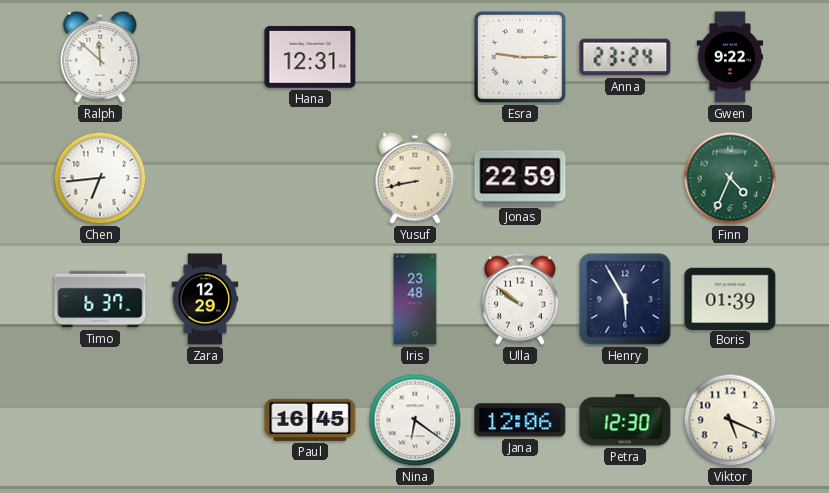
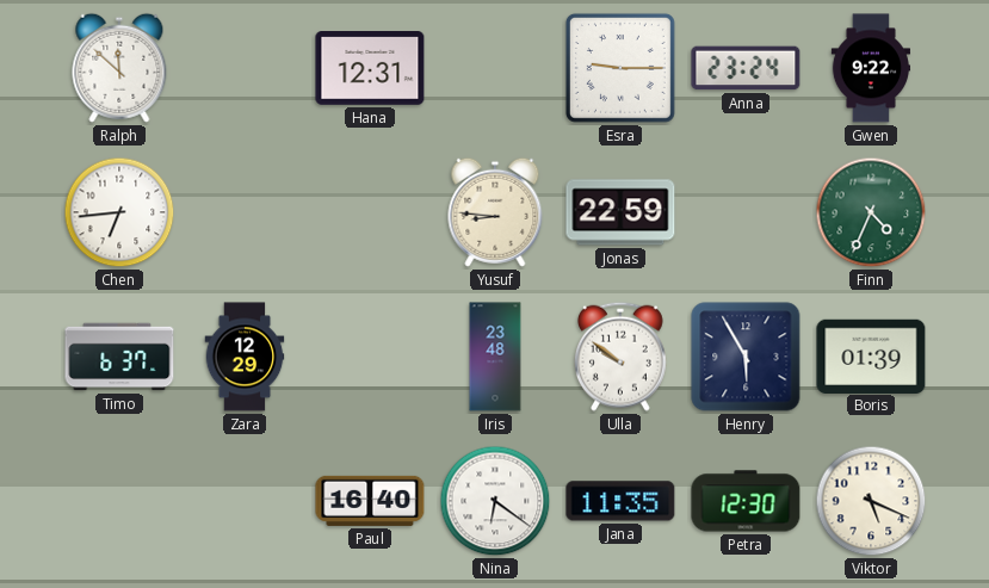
Yusuf: 8:43 -> 8:46
Paul: 16:45 -> 16:40
Jana: 12:06 -> 11:35
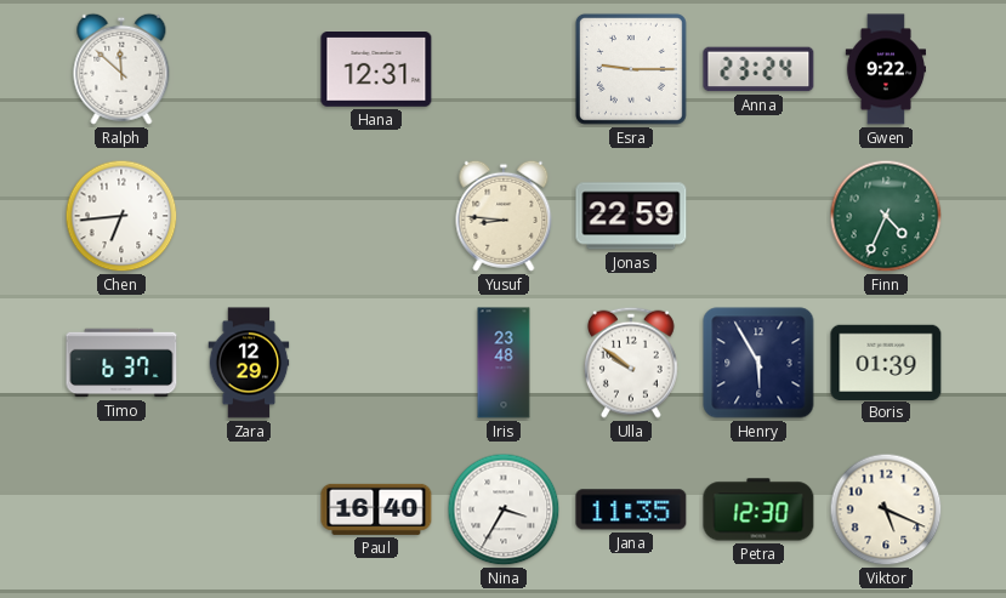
Nina: 6:21 -> 3:35
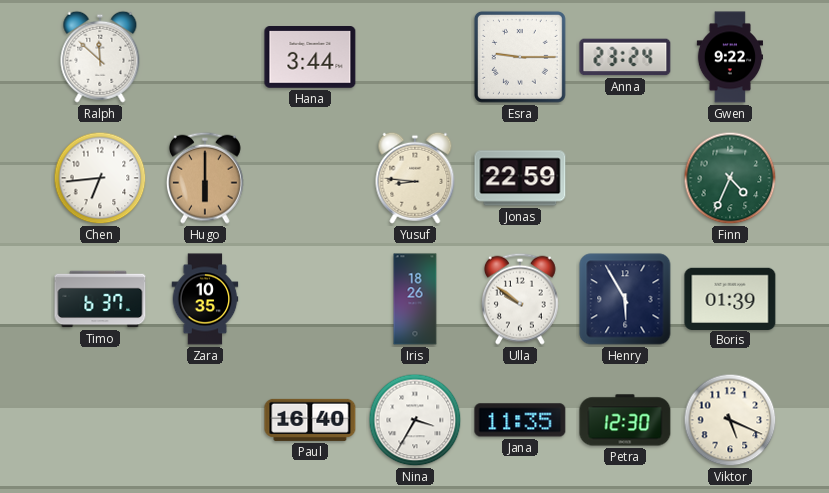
Hana: 12:31 -> 3:44
Hugo: none -> 6:00
Zara: 12:29 -> 10:35
Iris: 23:48 -> 18:26
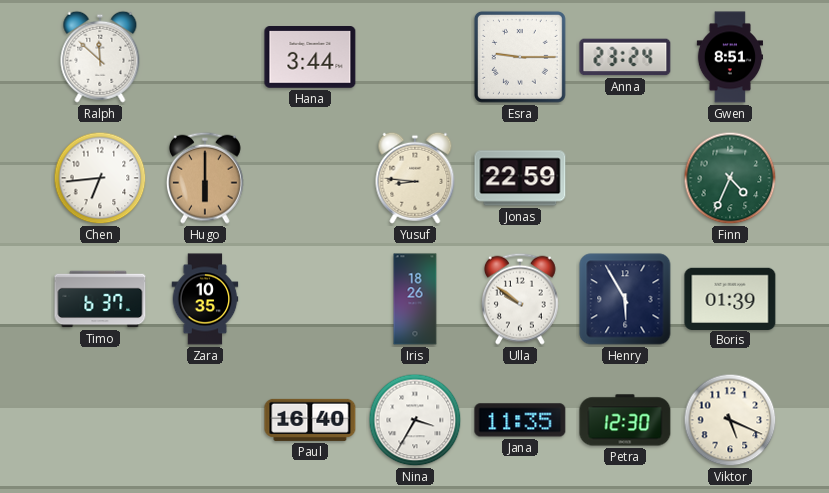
Gwen: 9:22 -> 8:51
